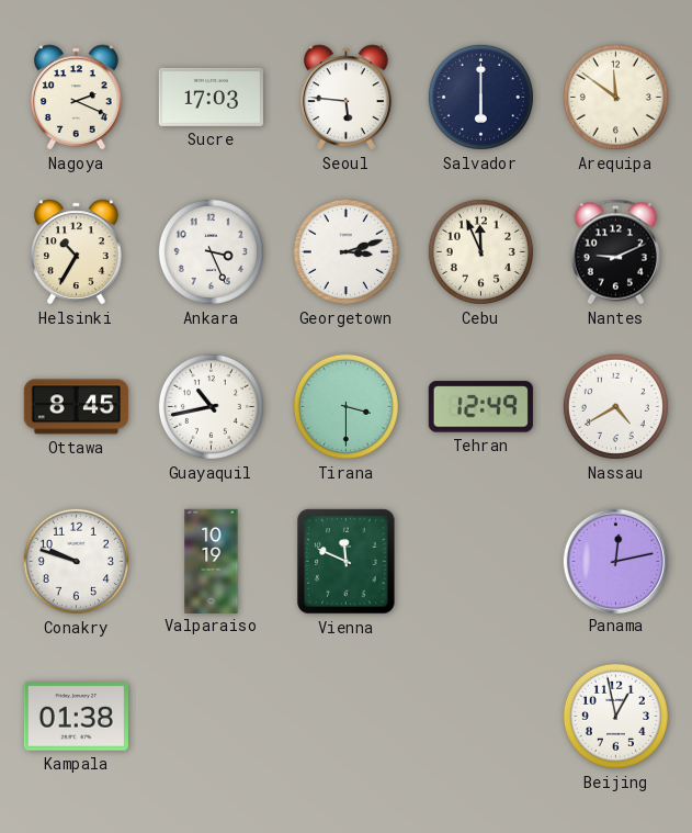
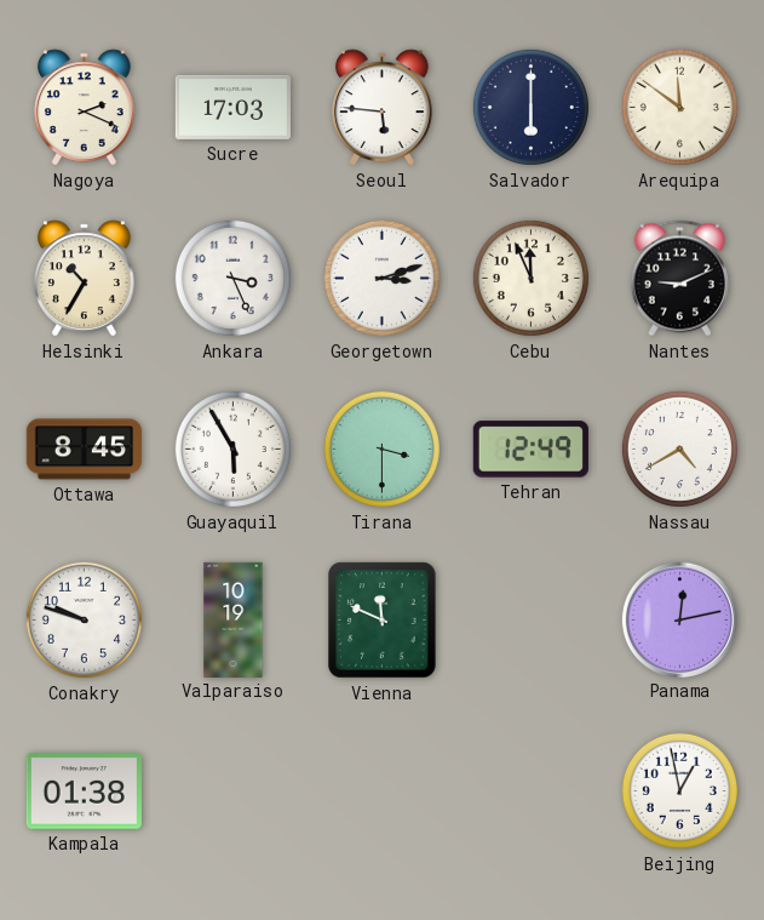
Guayaquil: 10:43 -> 5:55
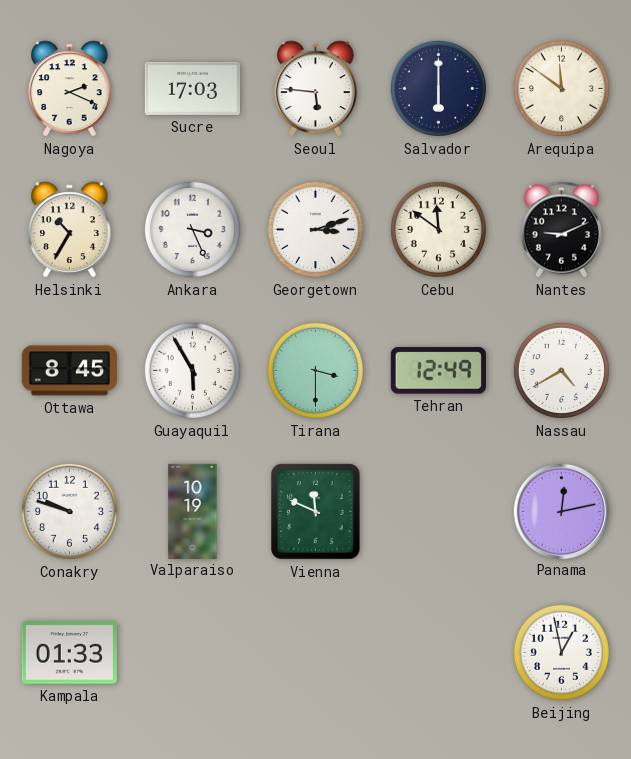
Cebu: 11:56 -> 11:51
Kampala: 01:38 -> 01:33
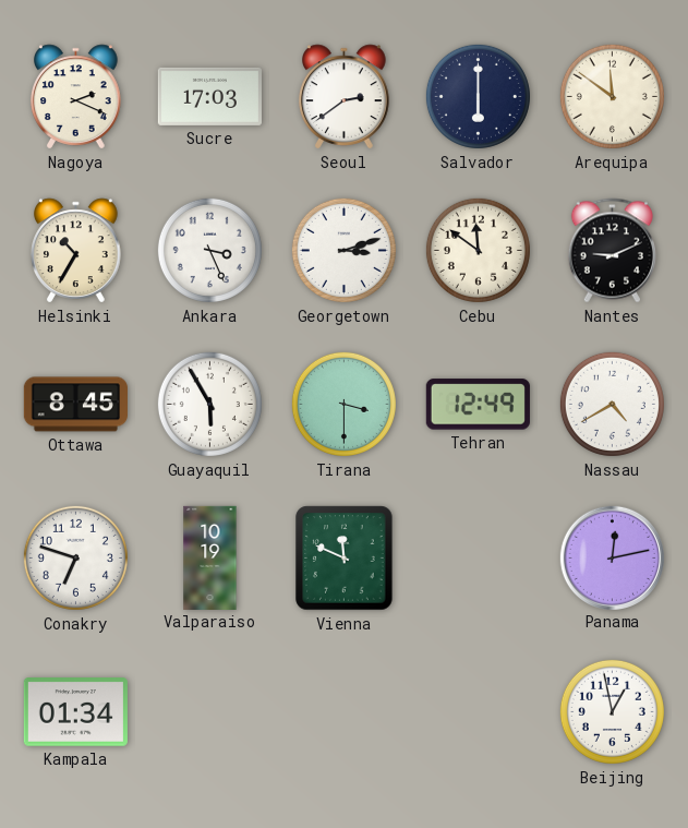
Seoul: 5:46 -> 2:39
Conakry: 9:48 -> 6:48
Kampala: 01:33 -> 01:34
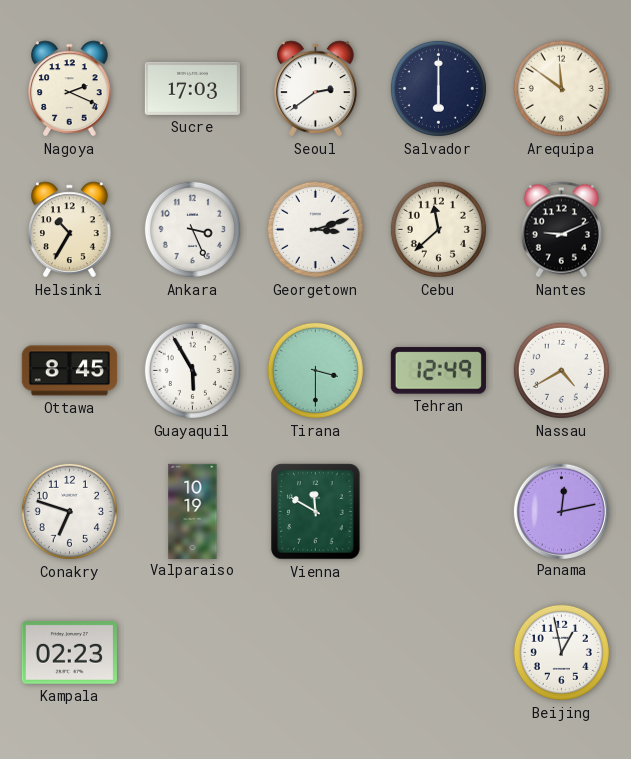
Cebu: 11:51 -> 11:38
Vienna: 11:49 -> 11:50
Kampala: 01:34 -> 02:23
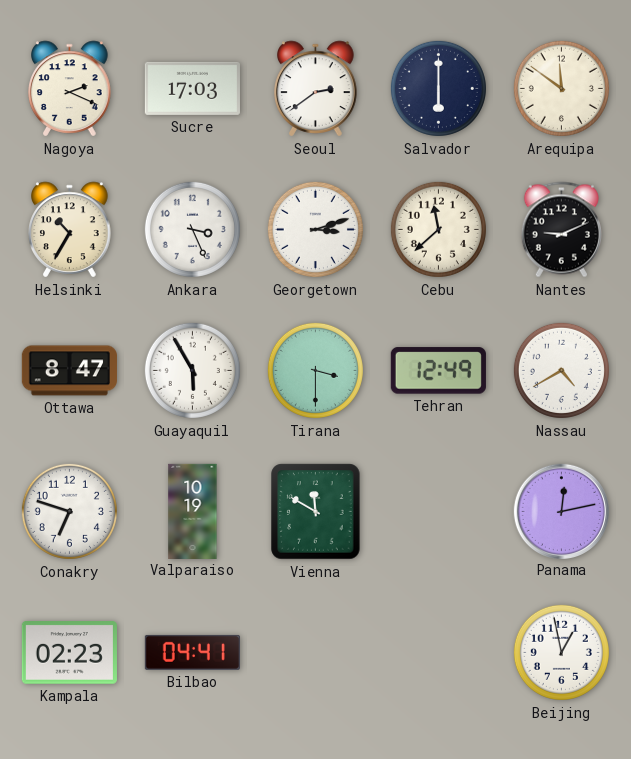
Ottawa: 8:45 -> 8:47
Bilbao: none -> 04:41
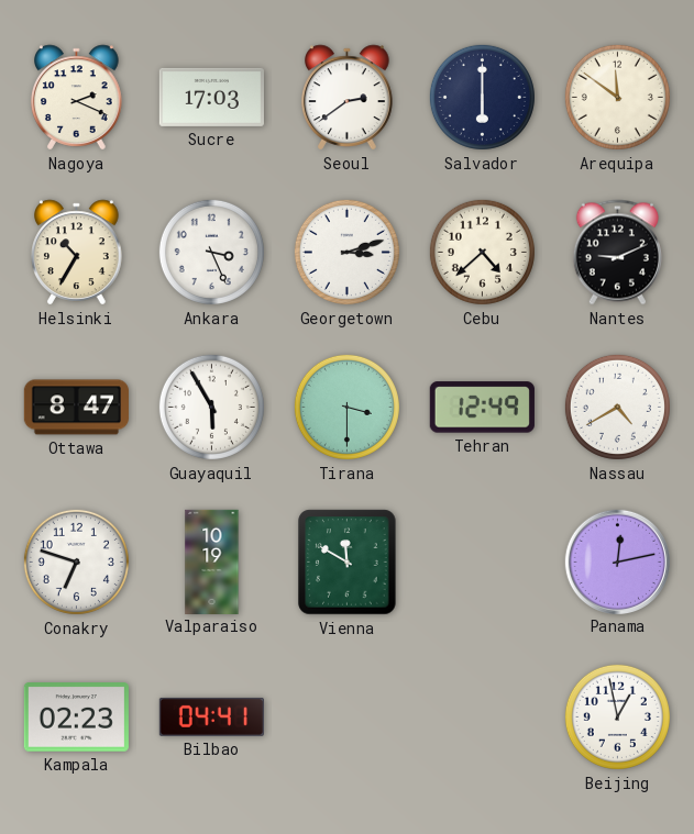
Cebu: 11:38 -> 4:38
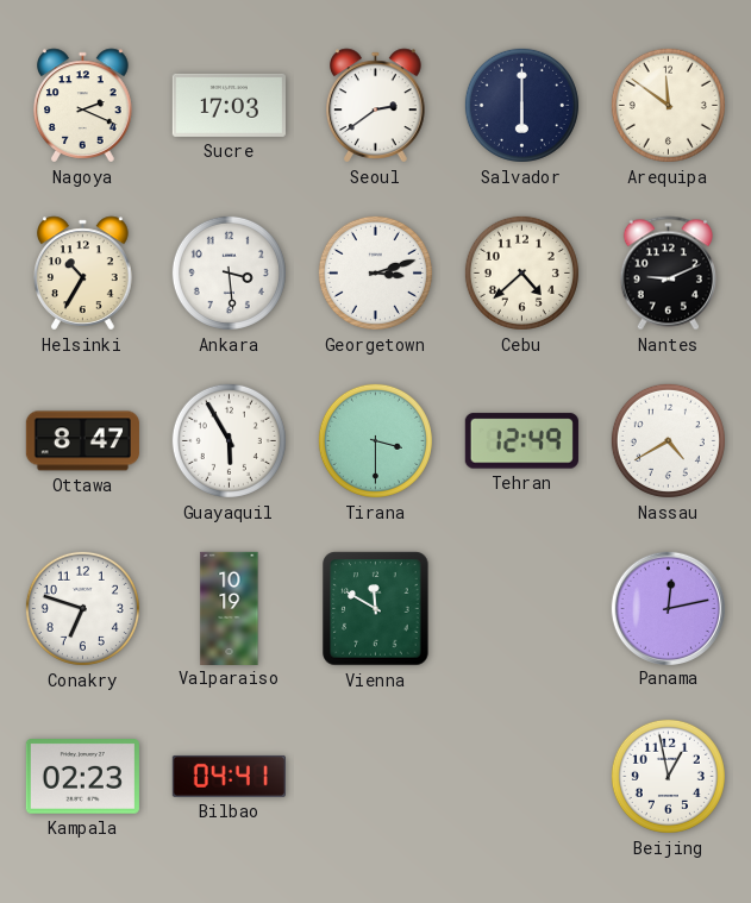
Ankara: 3:26 -> 3:29
